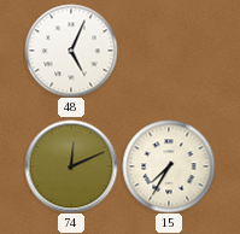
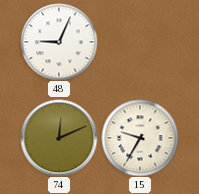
48: 5:04 -> 9:04
15: 7:35 -> 9:35
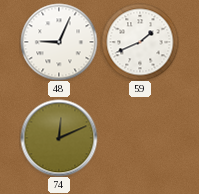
59: none -> 1:41
15: 9:35 -> none
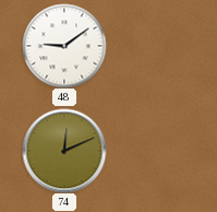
48: 9:04 -> 9:09
59: 1:41 -> none
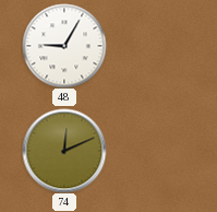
48: 9:09 -> 9:05
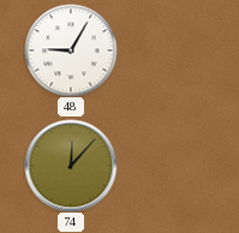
74: 12:11 -> 12:07
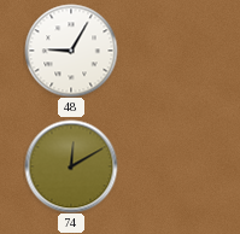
74: 12:07 -> 12:10
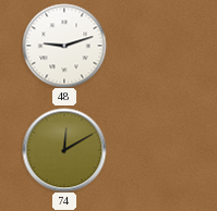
48: 9:05 -> 9:12
